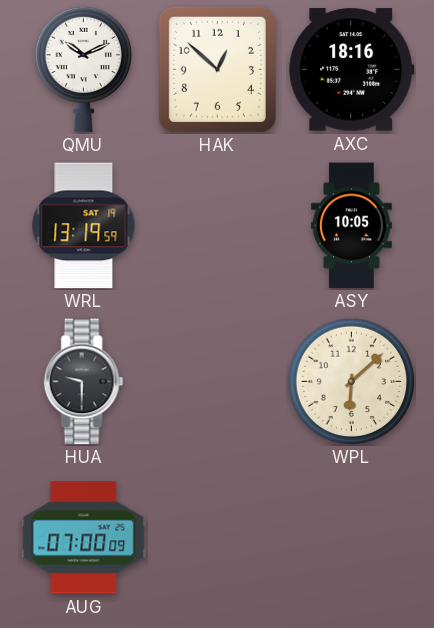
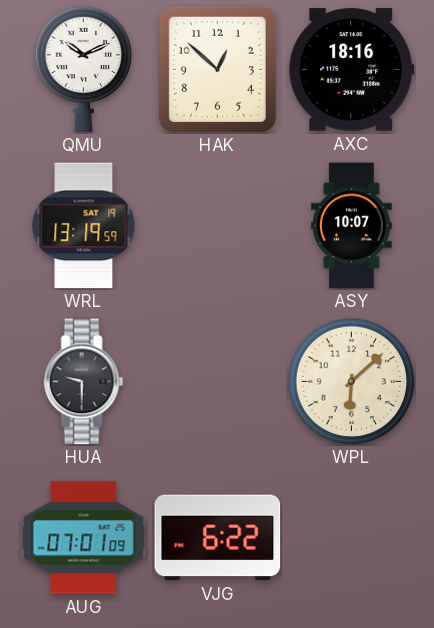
ASY: 10:05 -> 10:07
AUG: 07:00 -> 07:01
VJG: none -> 6:22
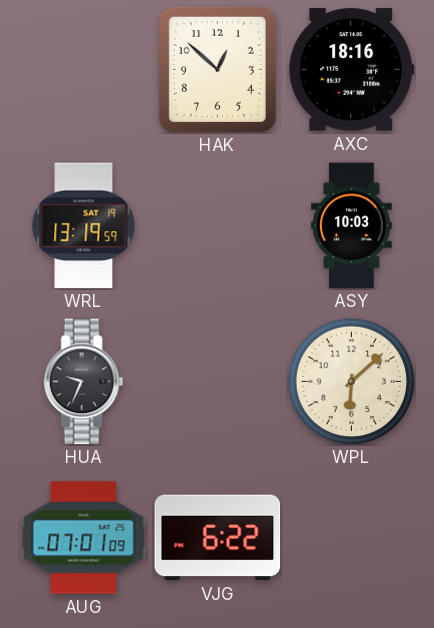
QMU: 10:11 -> none
ASY: 10:07 -> 10:03
HUA: 9:30 -> 9:34
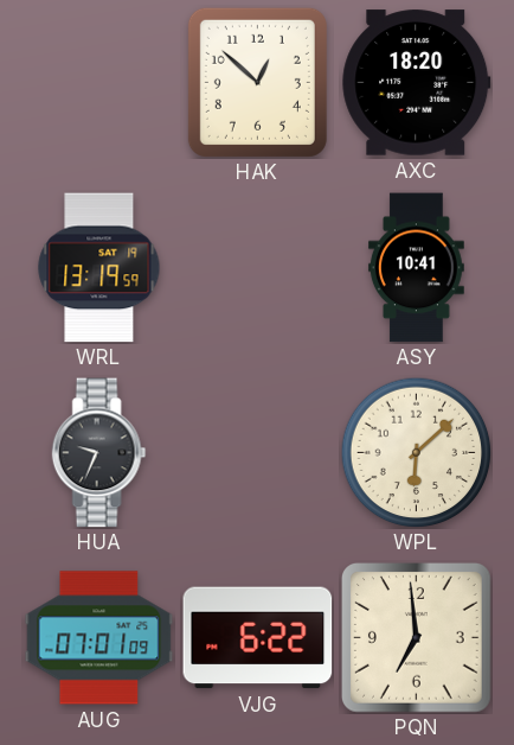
AXC: 18:16 -> 18:20
ASY: 10:03 -> 10:41
PQN: none -> 6:59
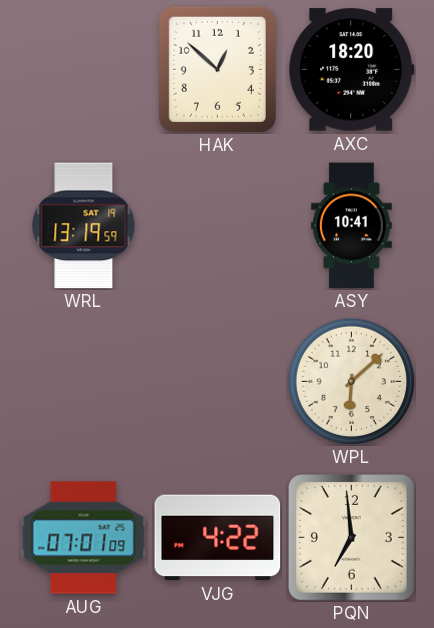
HUA: 9:34 -> none
VJG: 6:22 -> 4:22
